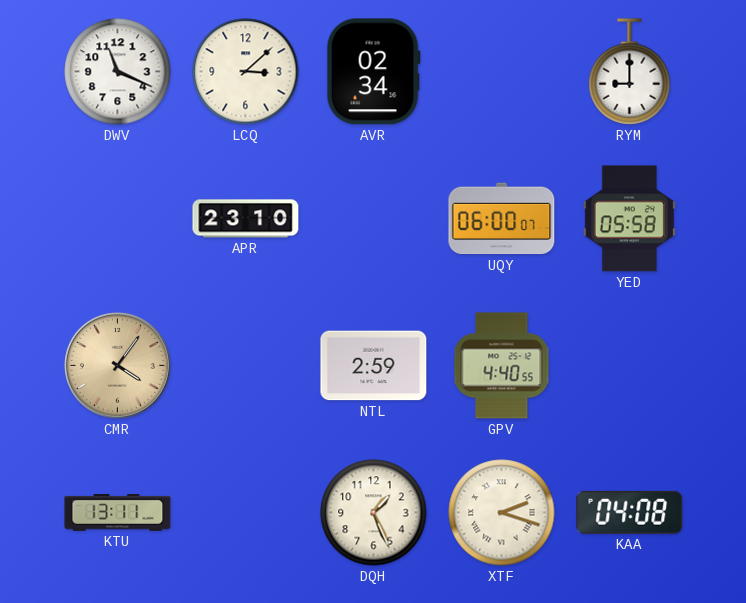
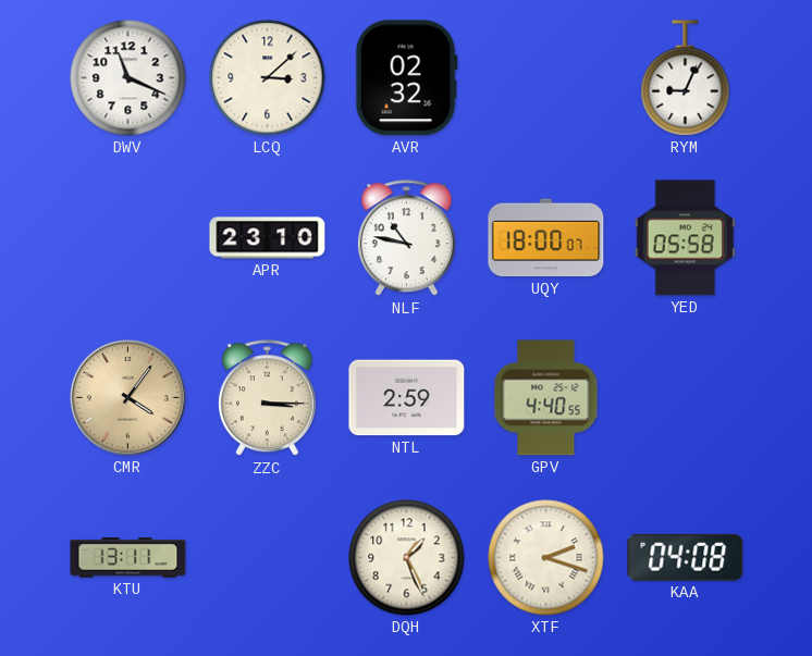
AVR: 02:34 -> 02:32
RYM: 9:00 -> 9:04
NLF: none -> 10:47
UQY: 06:00 -> 18:00
ZZC: none -> 3:15
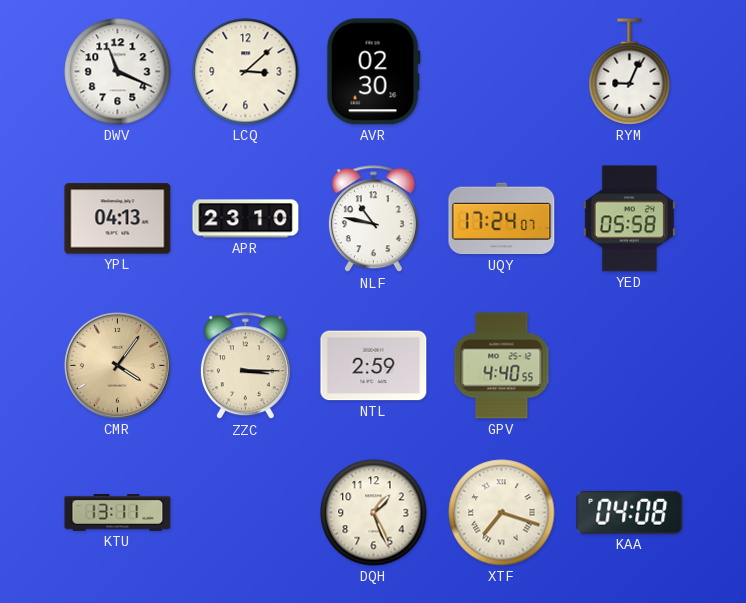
AVR: 02:32 -> 02:30
YPL: none -> 04:13
UQY: 18:00 -> 17:24
XTF: 2:18 -> 7:18
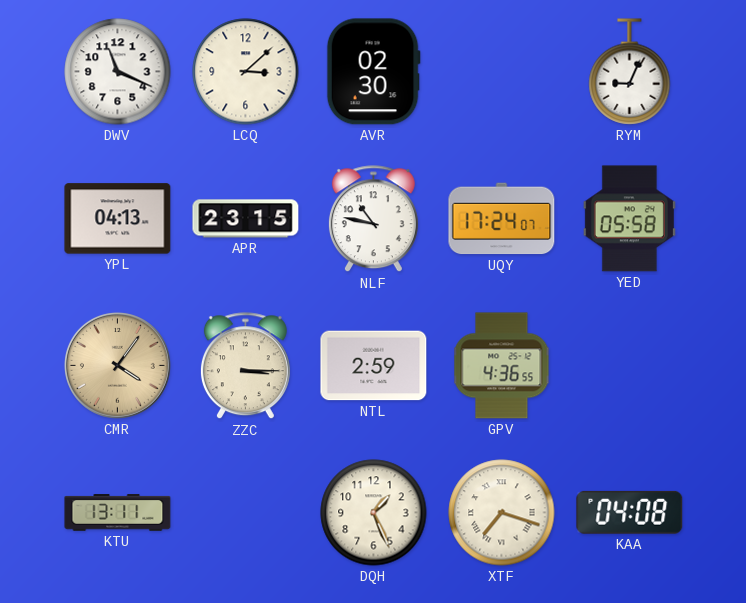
APR: 23:10 -> 23:15
GPV: 4:40 -> 4:36
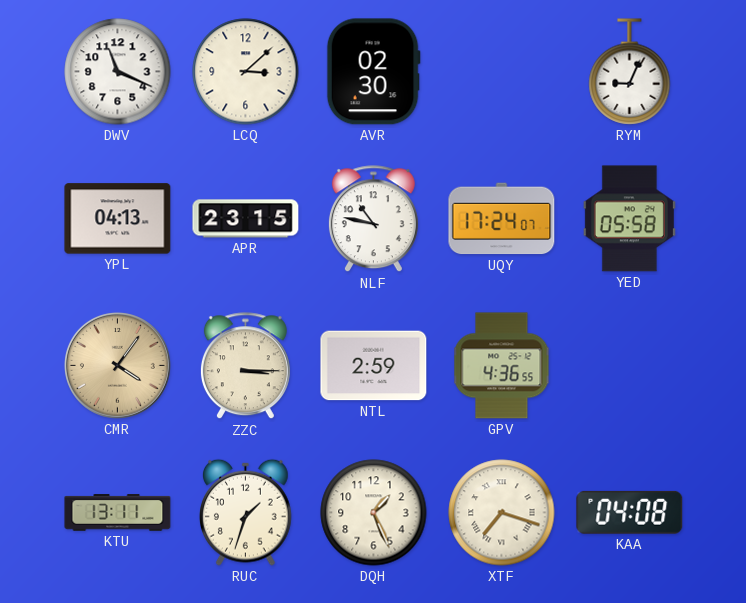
RUC: none -> 1:33
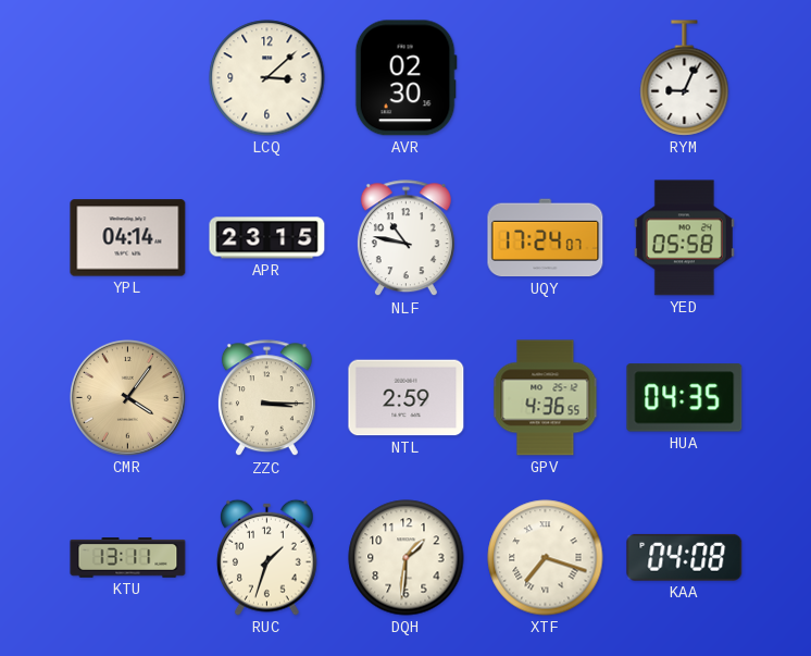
DWV: 11:19 -> none
YPL: 04:13 -> 04:14
HUA: none -> 04:35
DQH: 1:26 -> 1:31
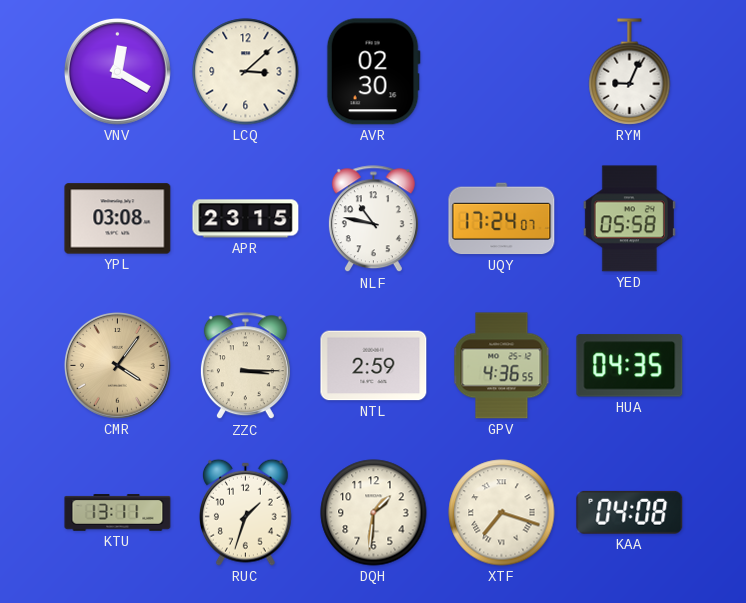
VNV: none -> 12:20
YPL: 04:14 -> 03:08
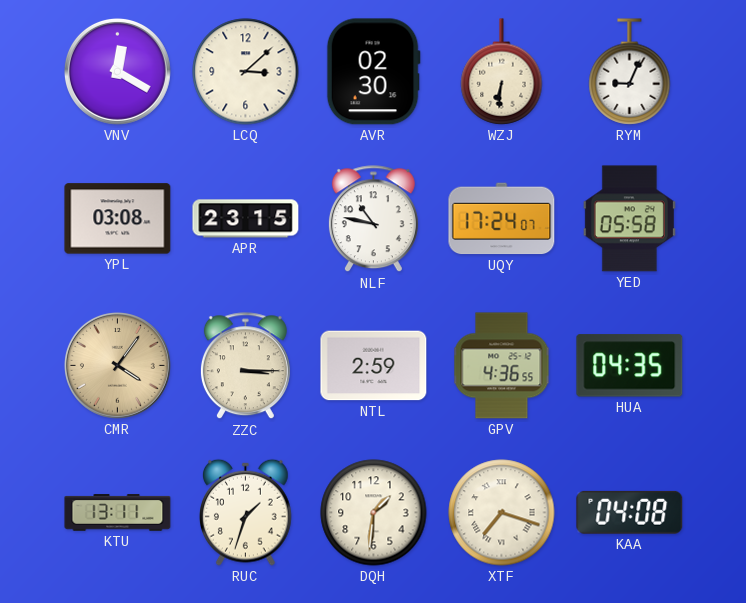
WZJ: none -> 6:31
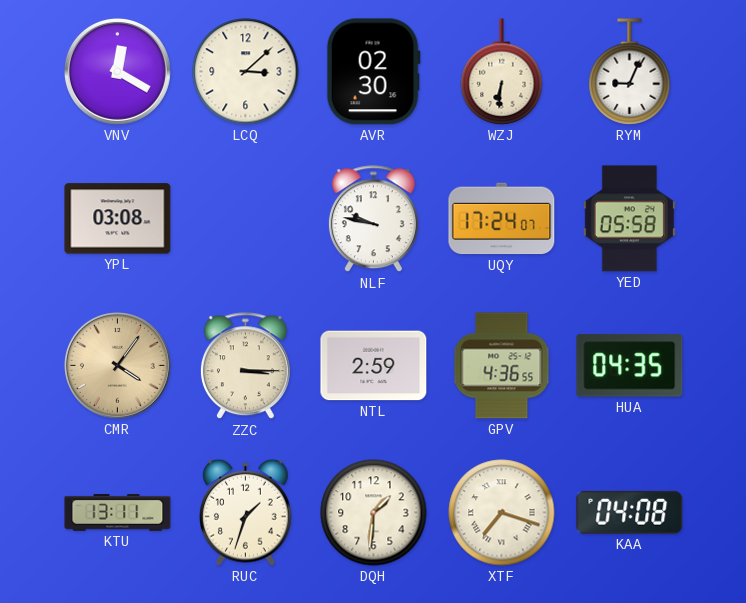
APR: 23:15 -> none
NLF: 10:47 -> 9:47
